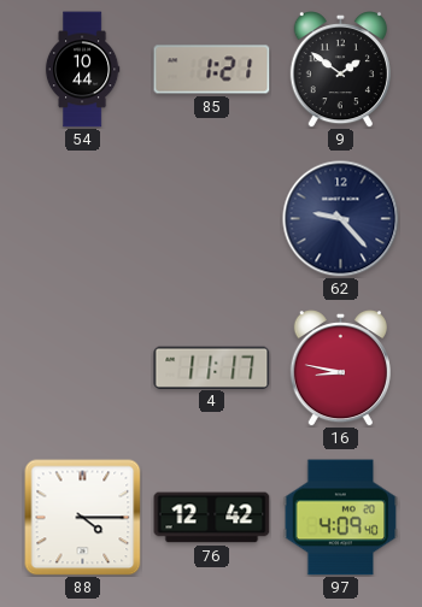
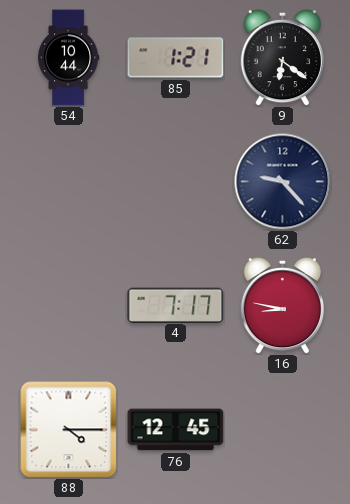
9: 1:51 -> 6:21
4: 11:17 -> 7:17
76: 12:42 -> 12:45
97: 4:09 -> none
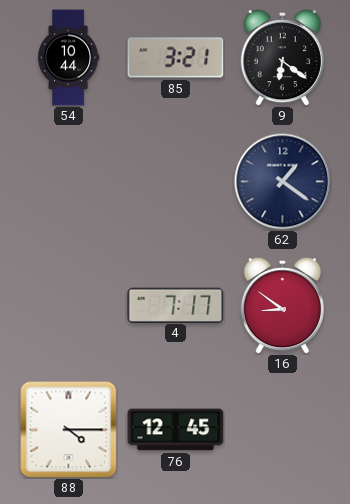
85: 1:21 -> 3:21
62: 9:23 -> 1:21
16: 8:47 -> 8:51
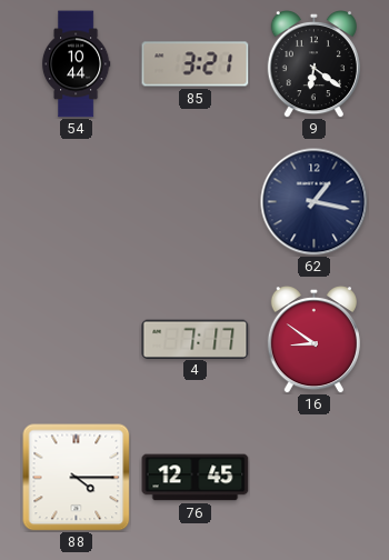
62: 1:21 -> 1:17
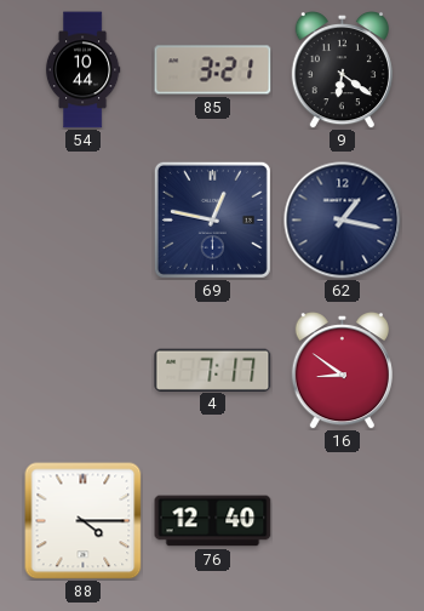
69: none -> 12:47
76: 12:45 -> 12:40
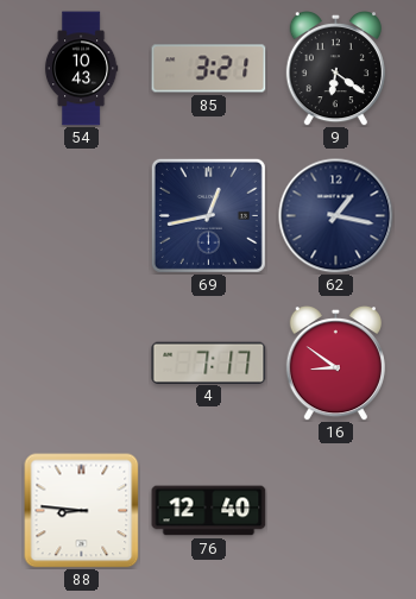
54: 10:44 -> 10:43
69: 12:47 -> 12:43
88: 4:15 -> 8:46
